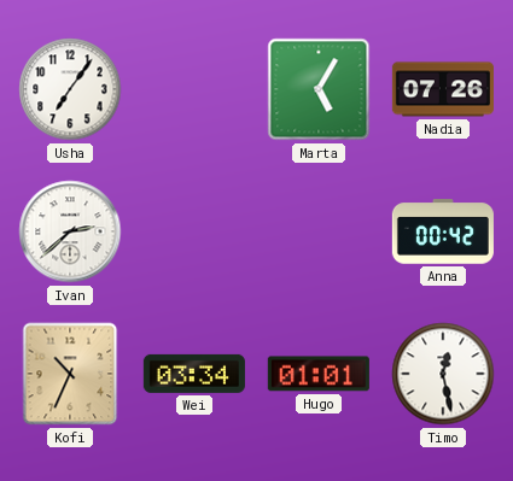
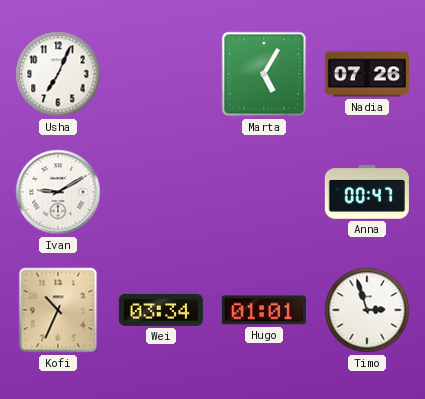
Usha: 7:06 -> 7:04
Ivan: 2:38 -> 9:10
Anna: 00:42 -> 00:47
Timo: 12:28 -> 2:57
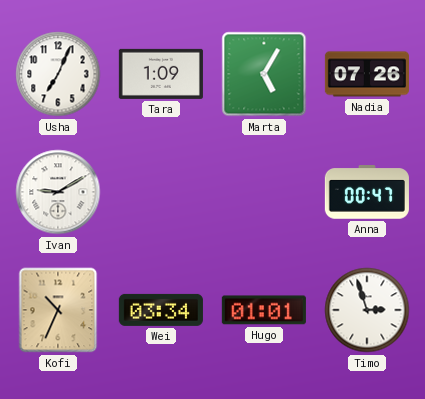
Tara: none -> 1:09
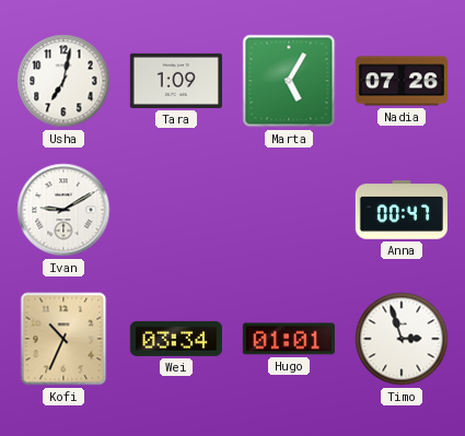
Usha: 7:04 -> 7:02
